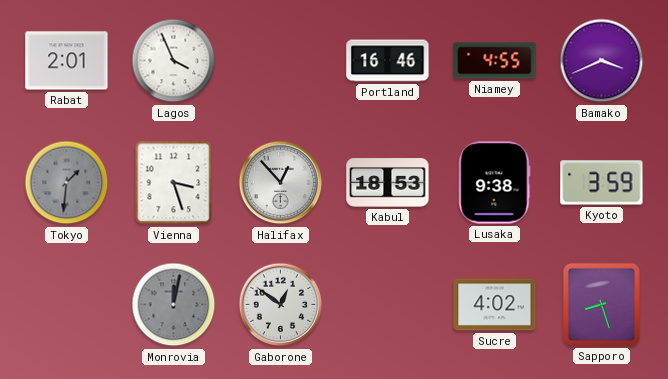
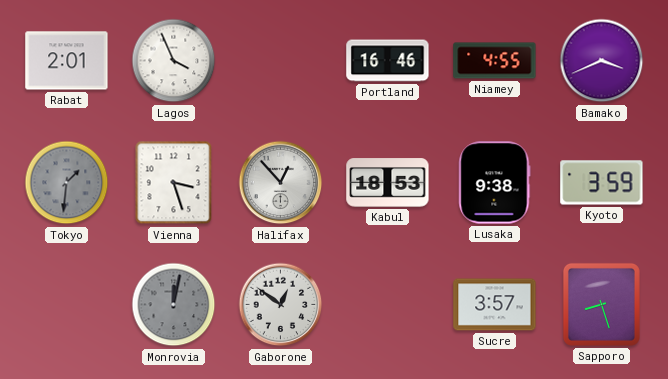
Sucre: 4:02 -> 3:57
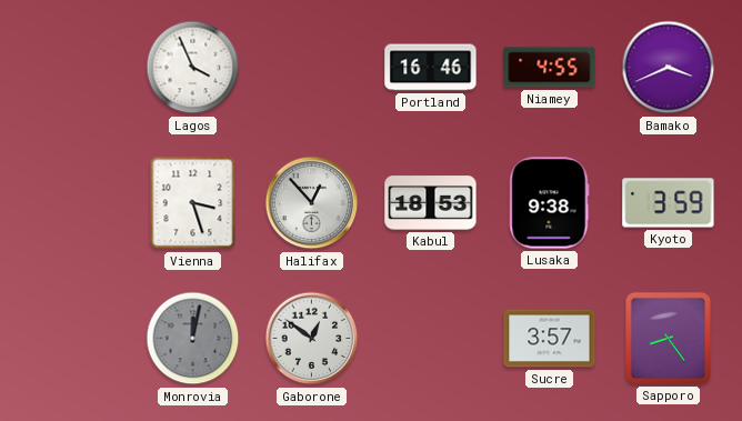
Rabat: 2:01 -> none
Tokyo: 1:31 -> none
Sapporo: 8:27 -> 8:24
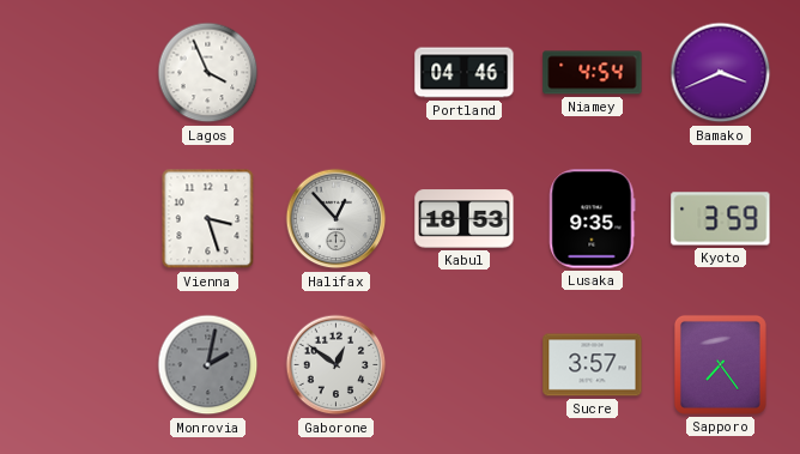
Portland: 16:46 -> 04:46
Niamey: 4:55 -> 4:54
Lusaka: 9:38 -> 9:35
Monrovia: 12:02 -> 2:02
Sapporo: 8:24 -> 7:24
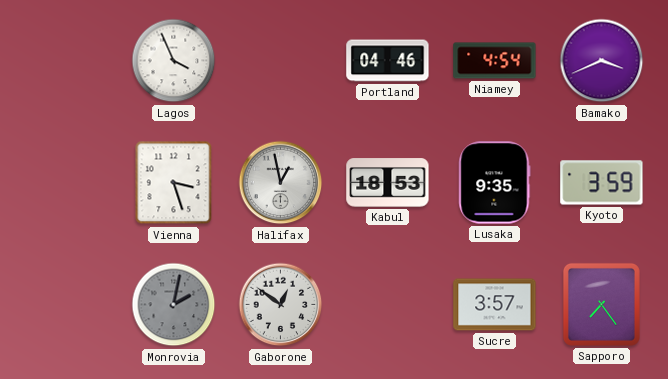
Halifax: 12:53 -> 12:58
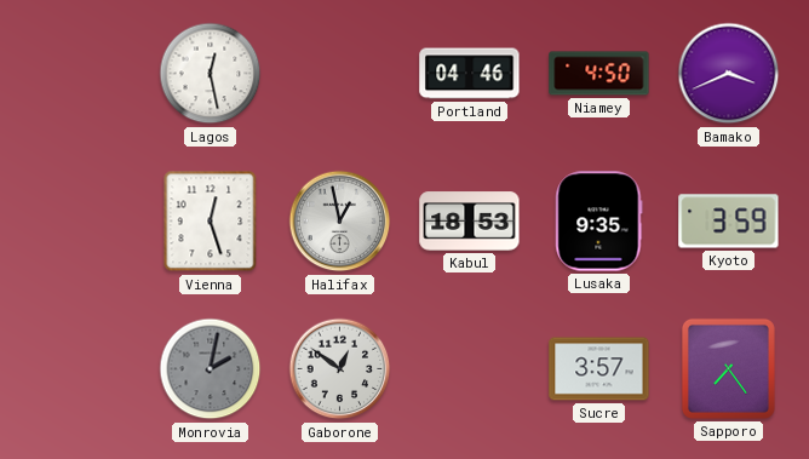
Lagos: 3:56 -> 12:28
Niamey: 4:54 -> 4:50
Vienna: 3:27 -> 12:27
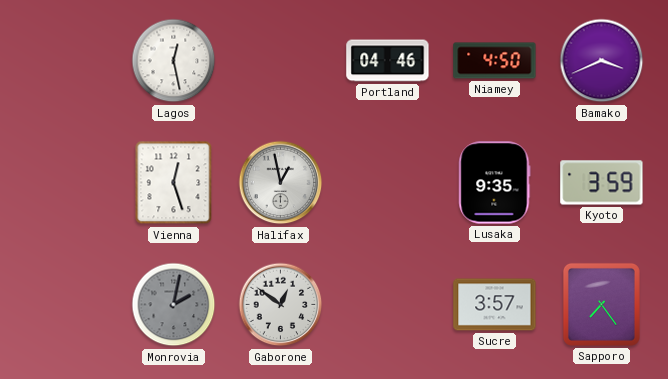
Kabul: 18:53 -> none
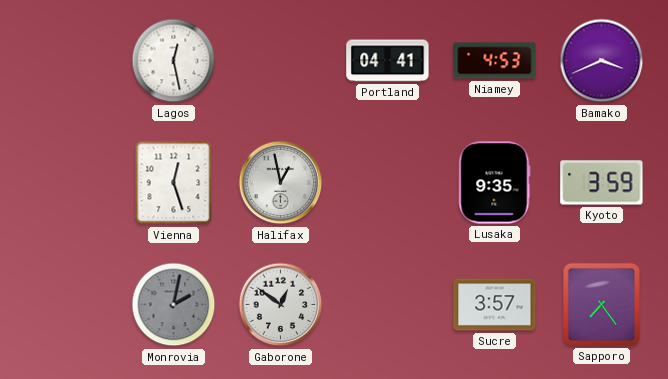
Portland: 04:46 -> 04:41
Niamey: 4:50 -> 4:53
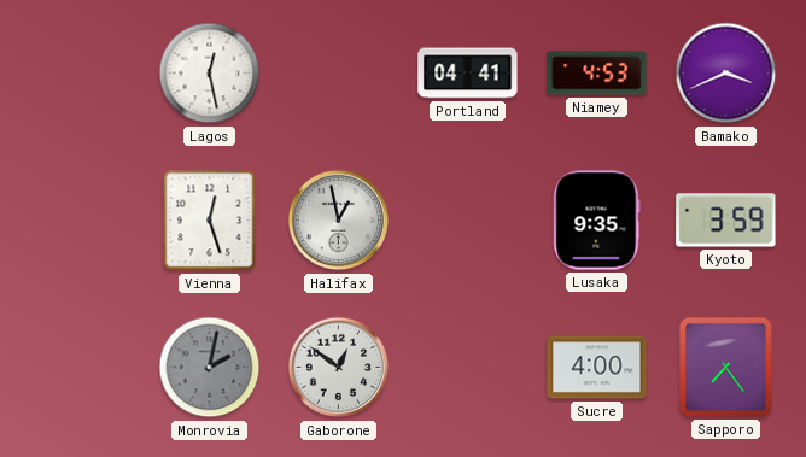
Sucre: 3:57 -> 4:00
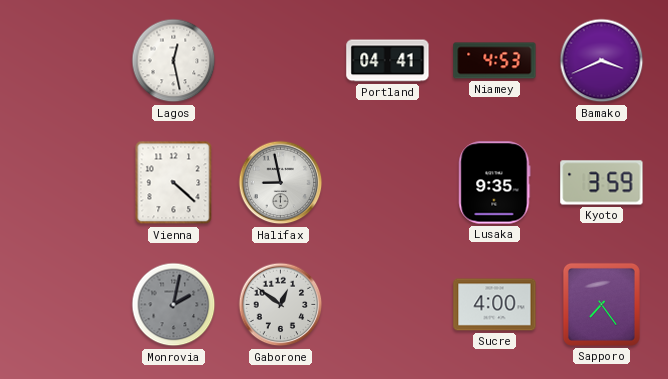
Vienna: 12:27 -> 4:22
Halifax: 12:58 -> 8:58
